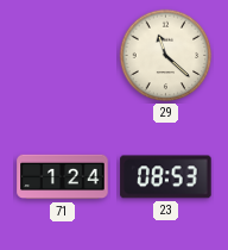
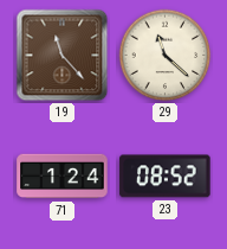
19: none -> 11:23
23: 08:53 -> 08:52
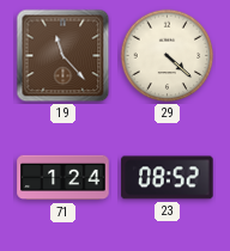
29: 11:22 -> 4:22
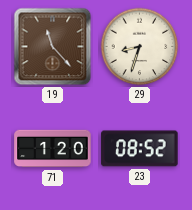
29: 4:22 -> 8:33
71: 1:24 -> 1:20
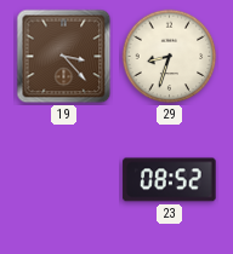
19: 11:23 -> 3:23
71: 1:20 -> none
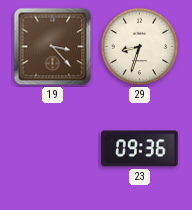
23: 08:52 -> 09:36
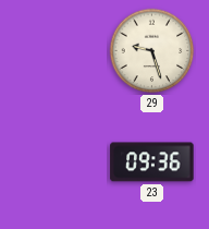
19: 3:23 -> none
29: 8:33 -> 9:27
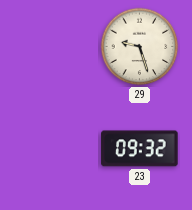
23: 09:36 -> 09:32
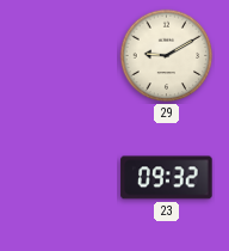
29: 9:27 -> 9:10
